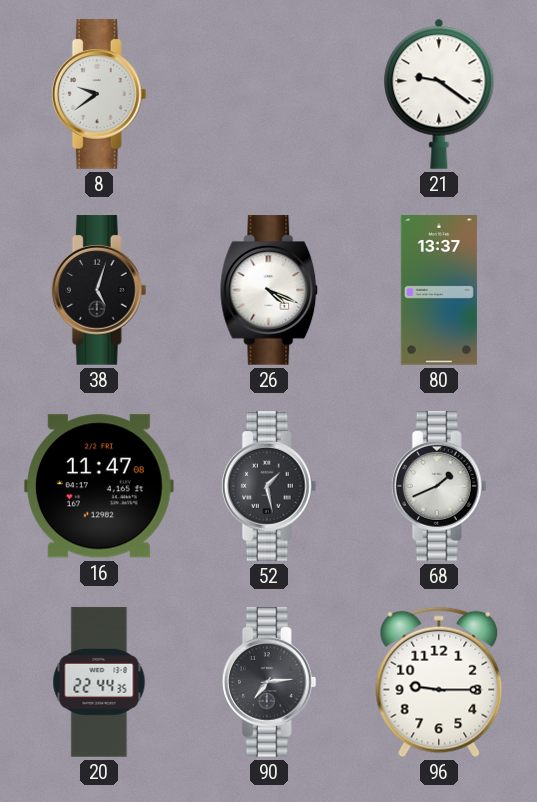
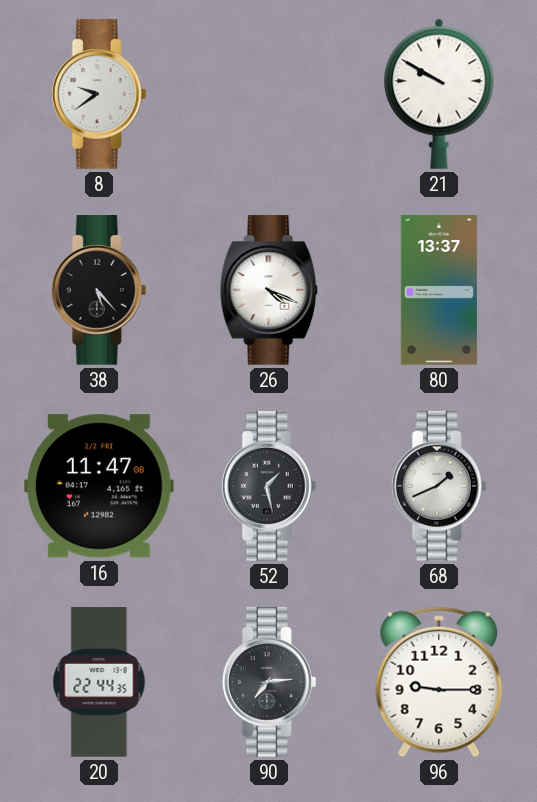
21: 9:21 -> 9:50
38: 5:03 -> 5:23
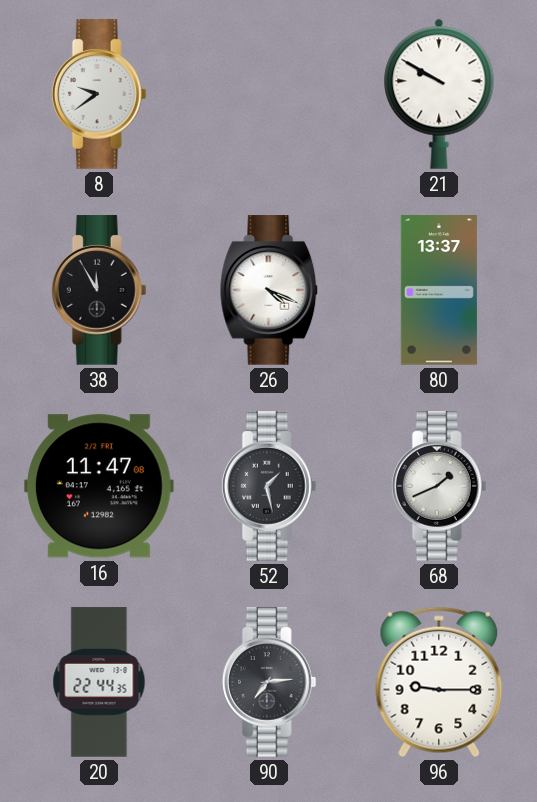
38: 5:23 -> 11:55
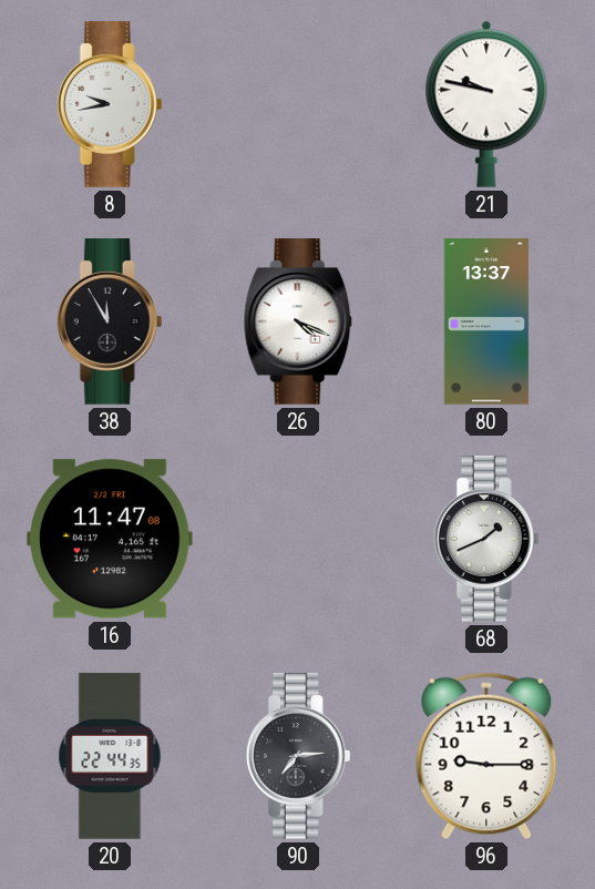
8: 9:39 -> 9:43
21: 9:50 -> 9:47
52: 1:28 -> none
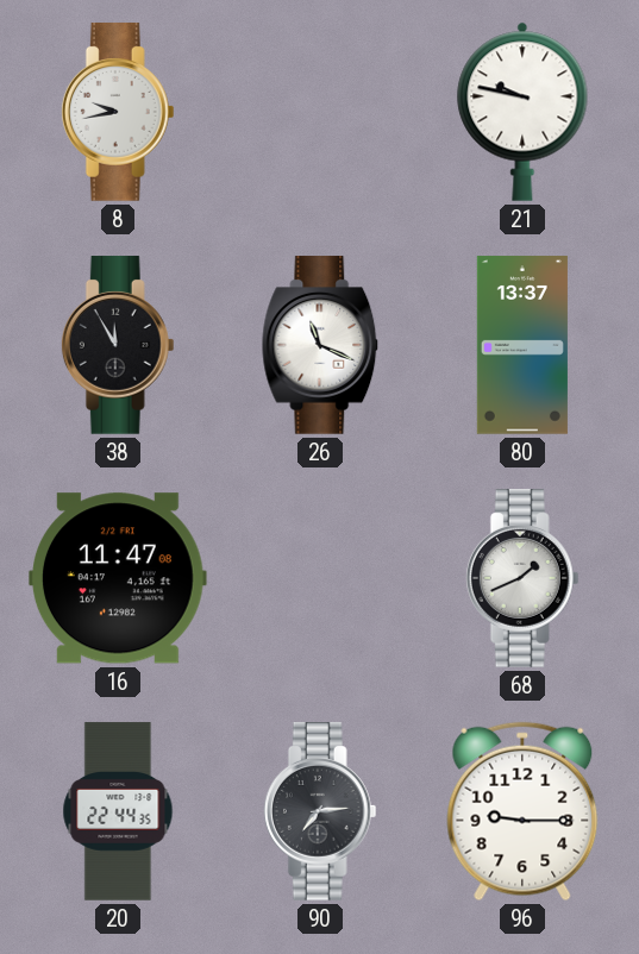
26: 4:19 -> 11:19
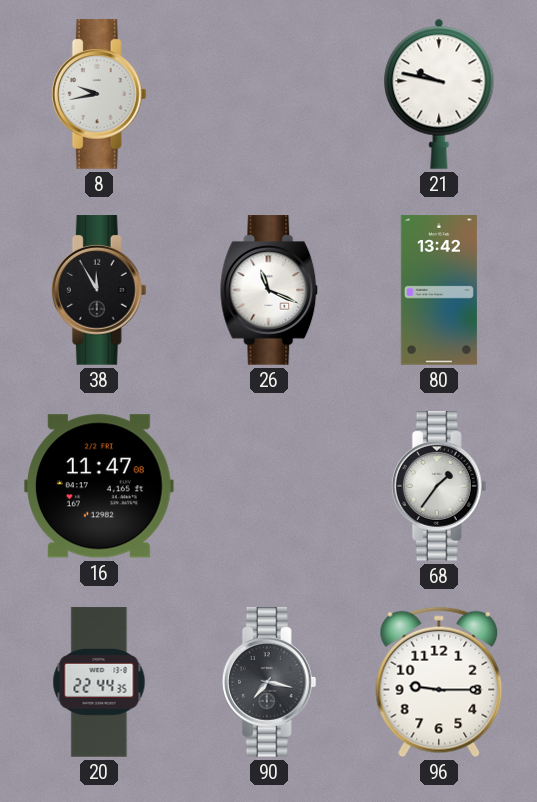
80: 13:37 -> 13:42
68: 1:41 -> 1:36
90: 7:14 -> 7:17
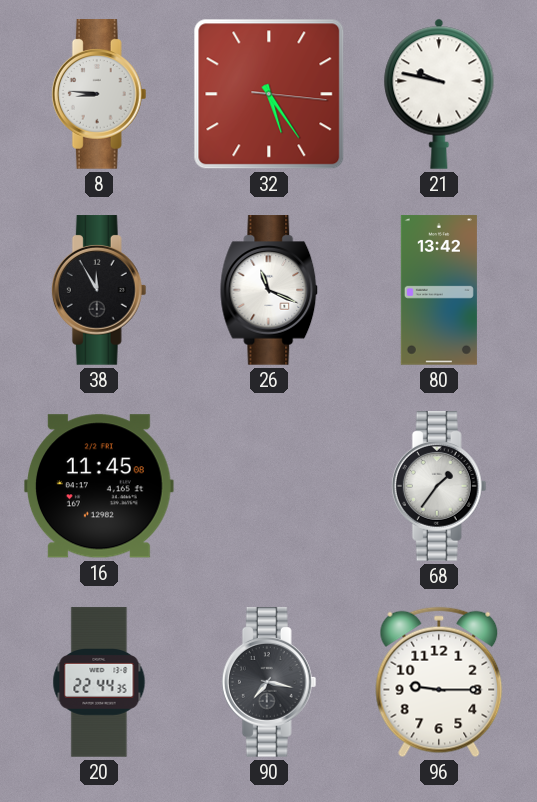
8: 9:43 -> 8:46
32: none -> 5:24
16: 11:47 -> 11:45
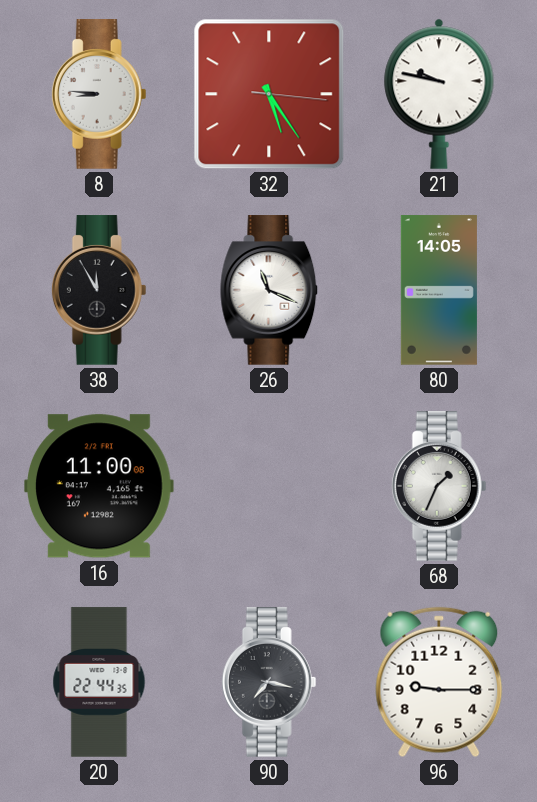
80: 13:42 -> 14:05
16: 11:45 -> 11:00
68: 1:36 -> 1:34
